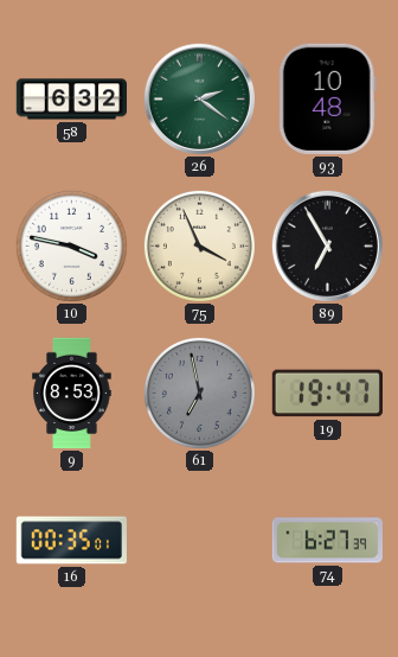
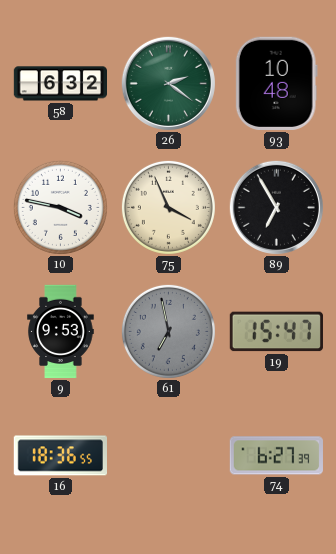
9: 8:53 -> 9:53
19: 19:47 -> 15:47
16: 00:35 -> 18:36
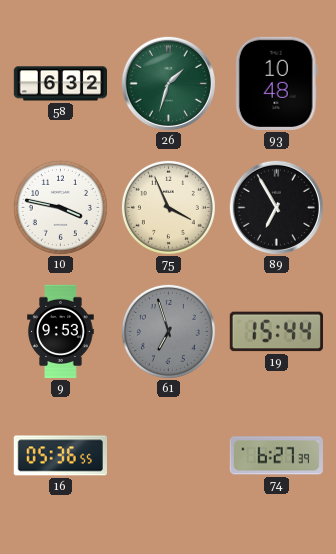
26: 2:21 -> 1:33
61: 6:58 -> 6:57
19: 15:47 -> 15:44
16: 18:36 -> 05:36
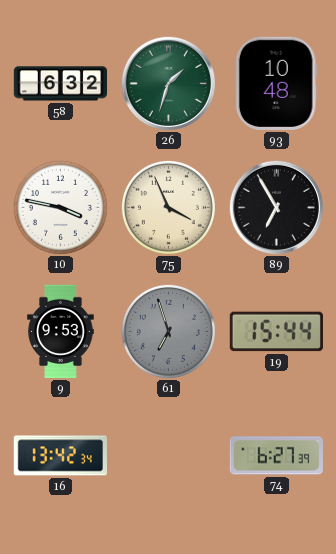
16: 05:36 -> 13:42
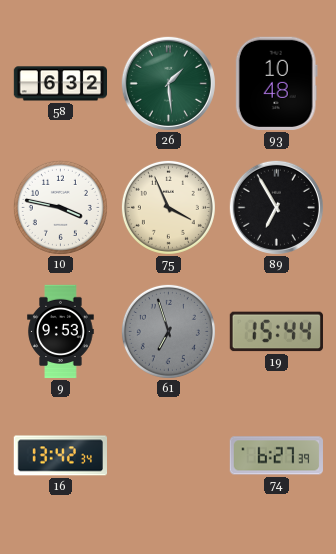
26: 1:33 -> 1:29
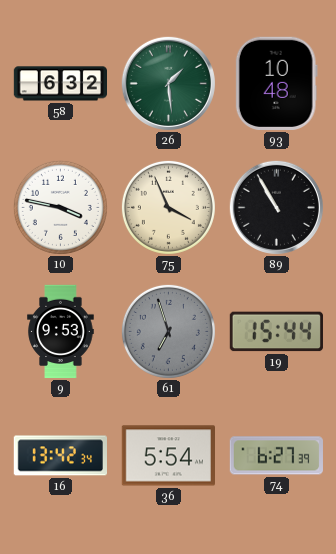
89: 6:55 -> 10:55
36: none -> 5:54
